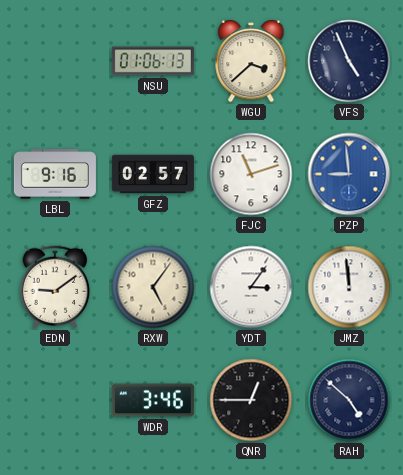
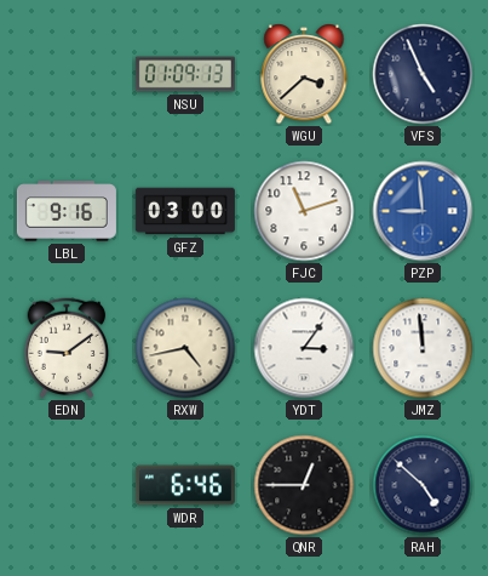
NSU: 01:06 -> 01:09
GFZ: 02:57 -> 03:00
RXW: 5:06 -> 4:43
WDR: 3:46 -> 6:46
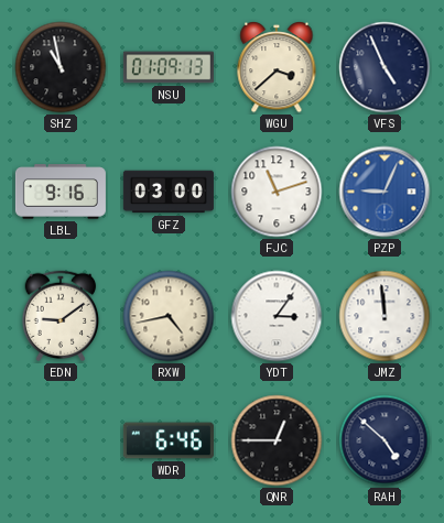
SHZ: none -> 10:58
PZP: 8:59 -> 9:04
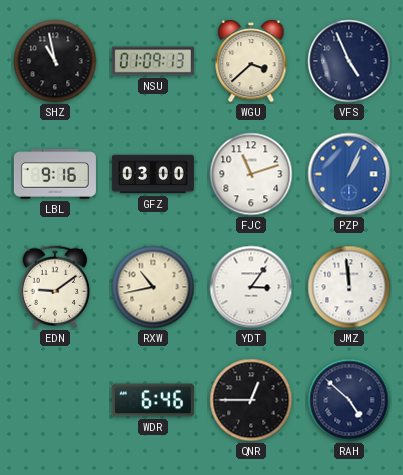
PZP: 9:04 -> 1:04
RXW: 4:43 -> 10:43
